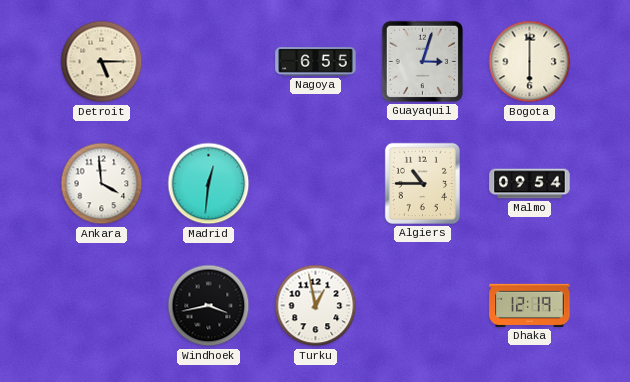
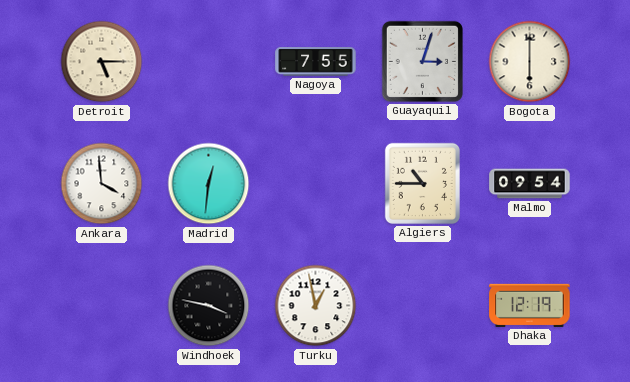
Nagoya: 6:55 -> 7:55
Windhoek: 3:43 -> 3:47
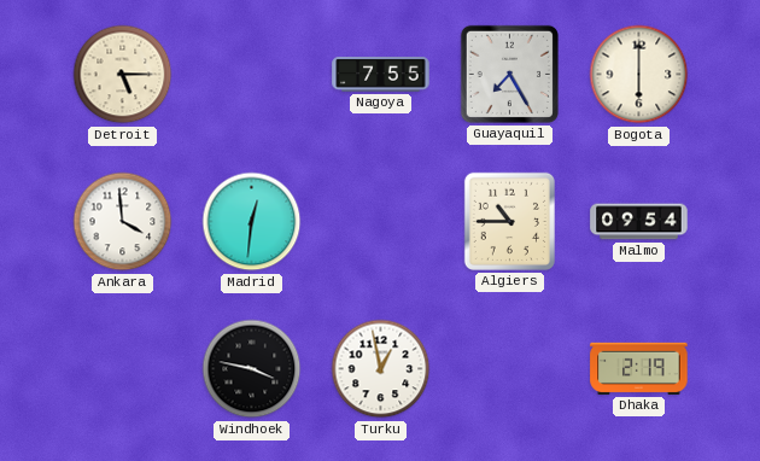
Guayaquil: 3:03 -> 7:25
Dhaka: 12:19 -> 2:19
